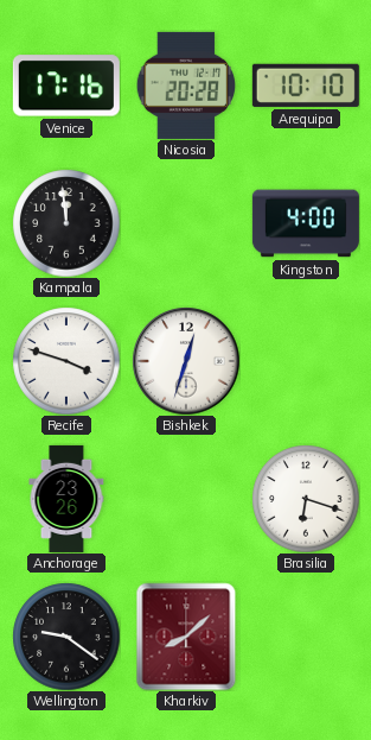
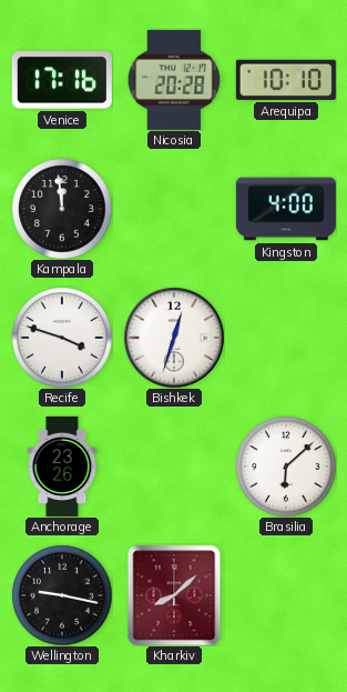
Brasilia: 6:18 -> 6:08
Wellington: 9:21 -> 9:17
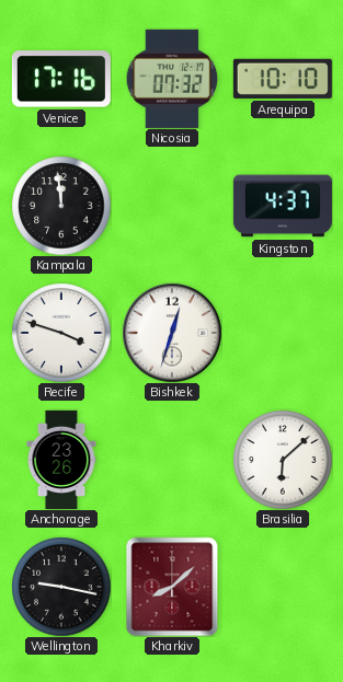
Nicosia: 20:28 -> 07:32
Kingston: 4:00 -> 4:37
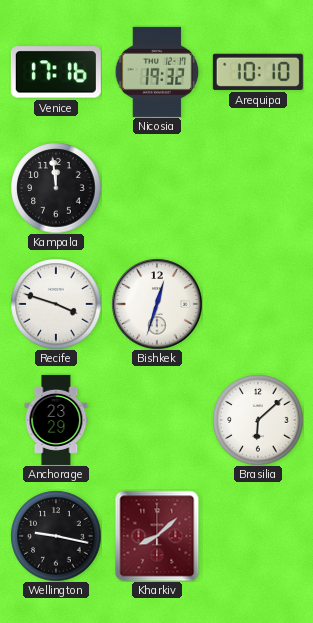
Nicosia: 07:32 -> 19:32
Kingston: 4:37 -> none
Anchorage: 23:26 -> 23:29
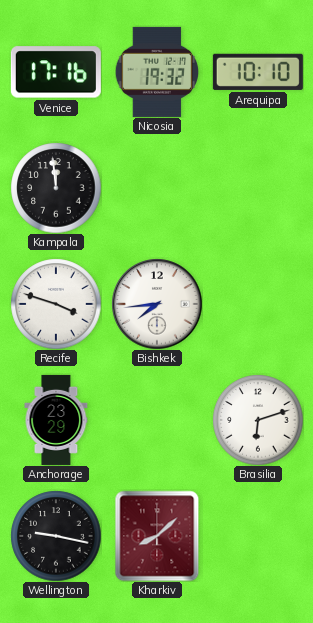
Bishkek: 12:33 -> 7:44
Brasilia: 6:08 -> 6:12
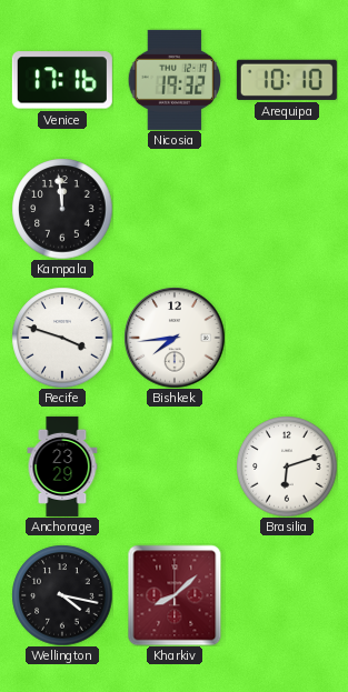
Wellington: 9:17 -> 4:17
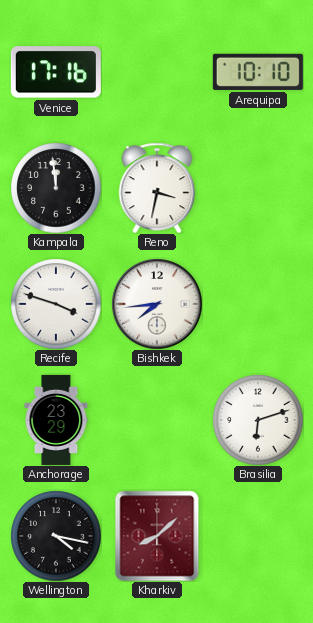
Nicosia: 19:32 -> none
Reno: none -> 3:32
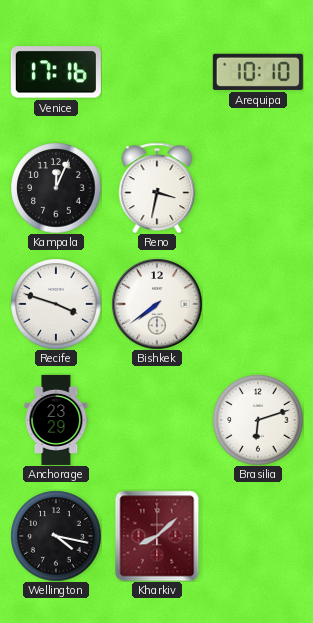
Kampala: 11:59 -> 12:04
Bishkek: 7:44 -> 7:39
